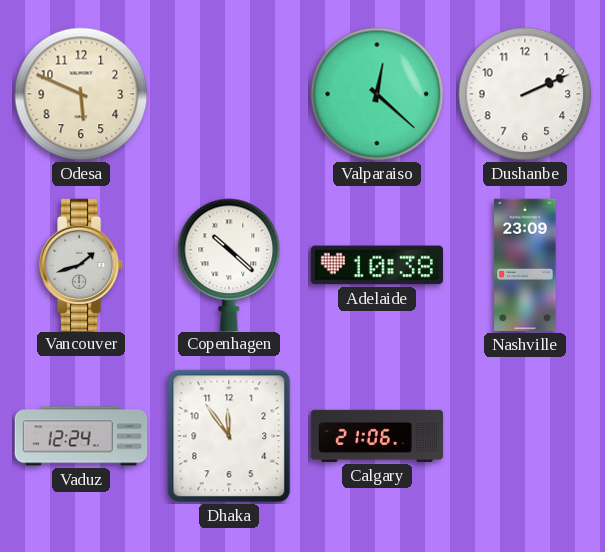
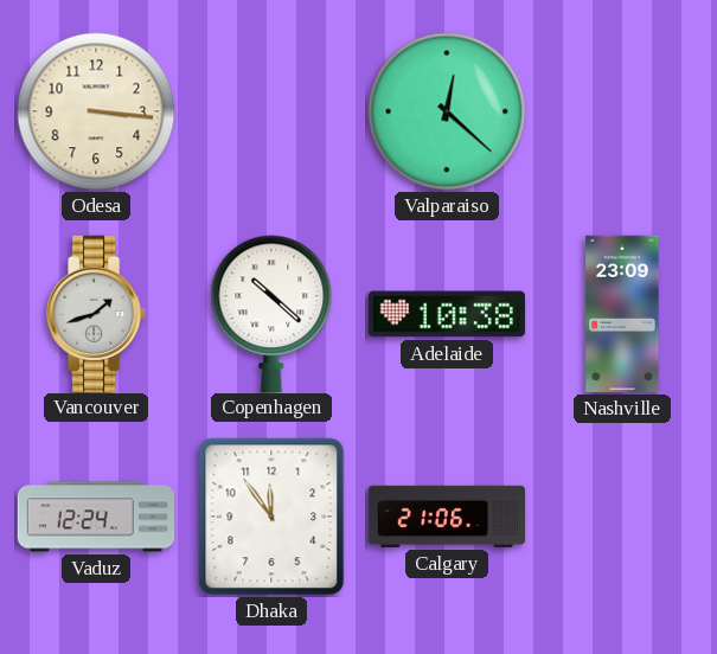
Odesa: 5:49 -> 3:16
Dushanbe: 2:11 -> none
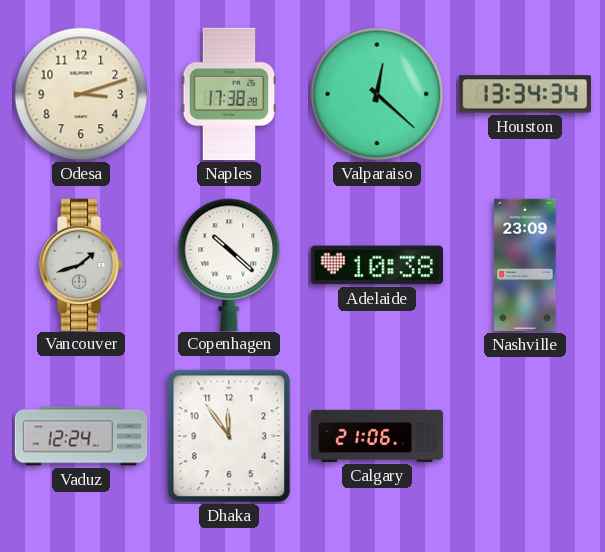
Odesa: 3:16 -> 3:12
Naples: none -> 17:38
Houston: none -> 13:34
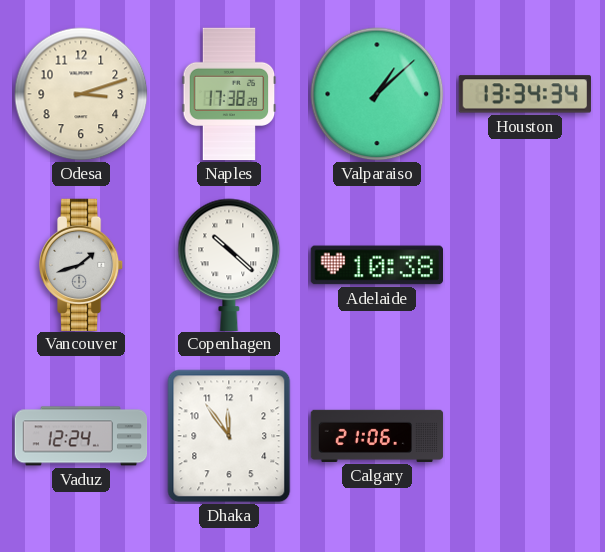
Valparaiso: 12:22 -> 1:08
Nashville: 23:09 -> none
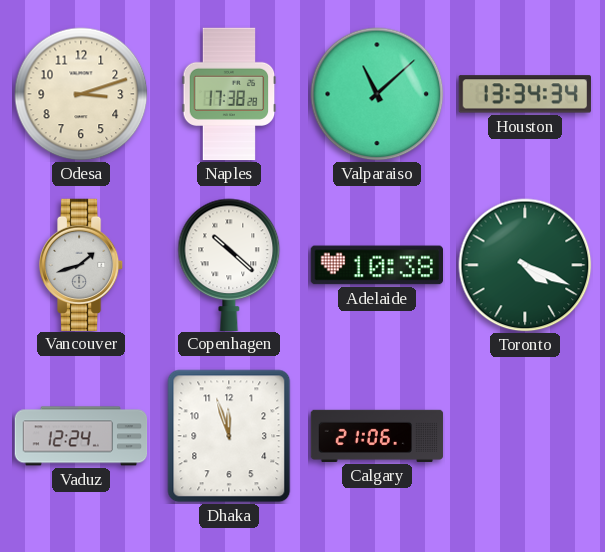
Valparaiso: 1:08 -> 11:08
Toronto: none -> 4:19
Dhaka: 11:54 -> 11:57
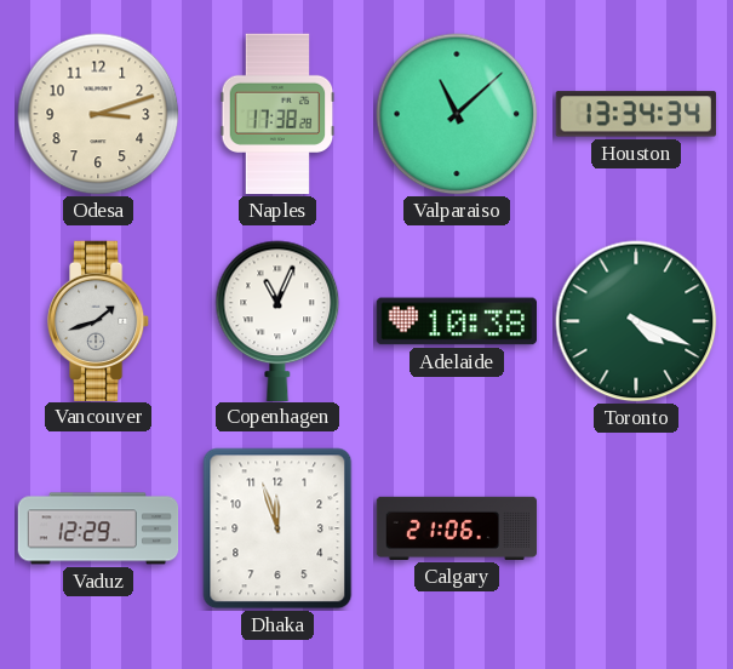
Copenhagen: 10:22 -> 11:04
Vaduz: 12:24 -> 12:29
